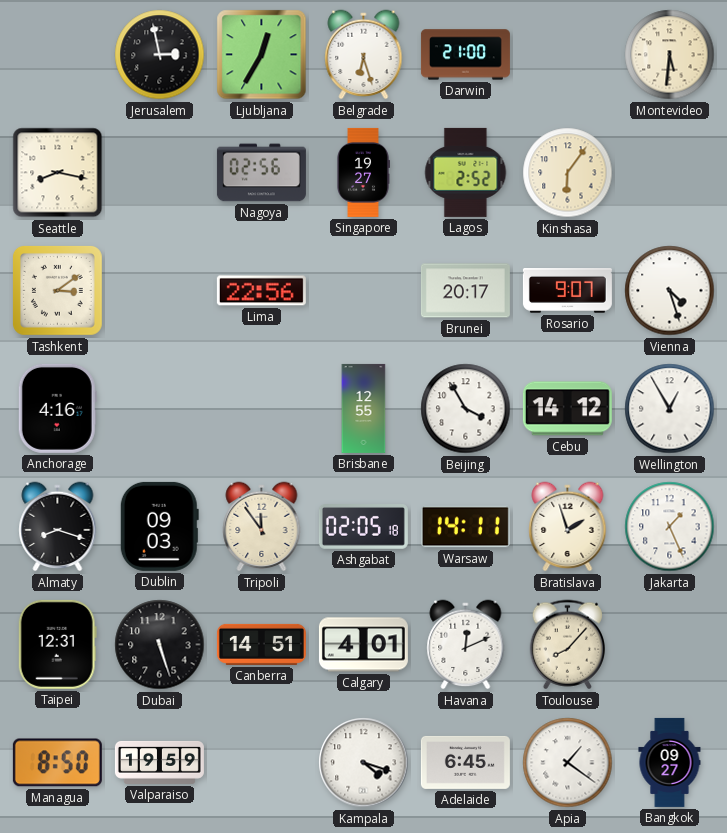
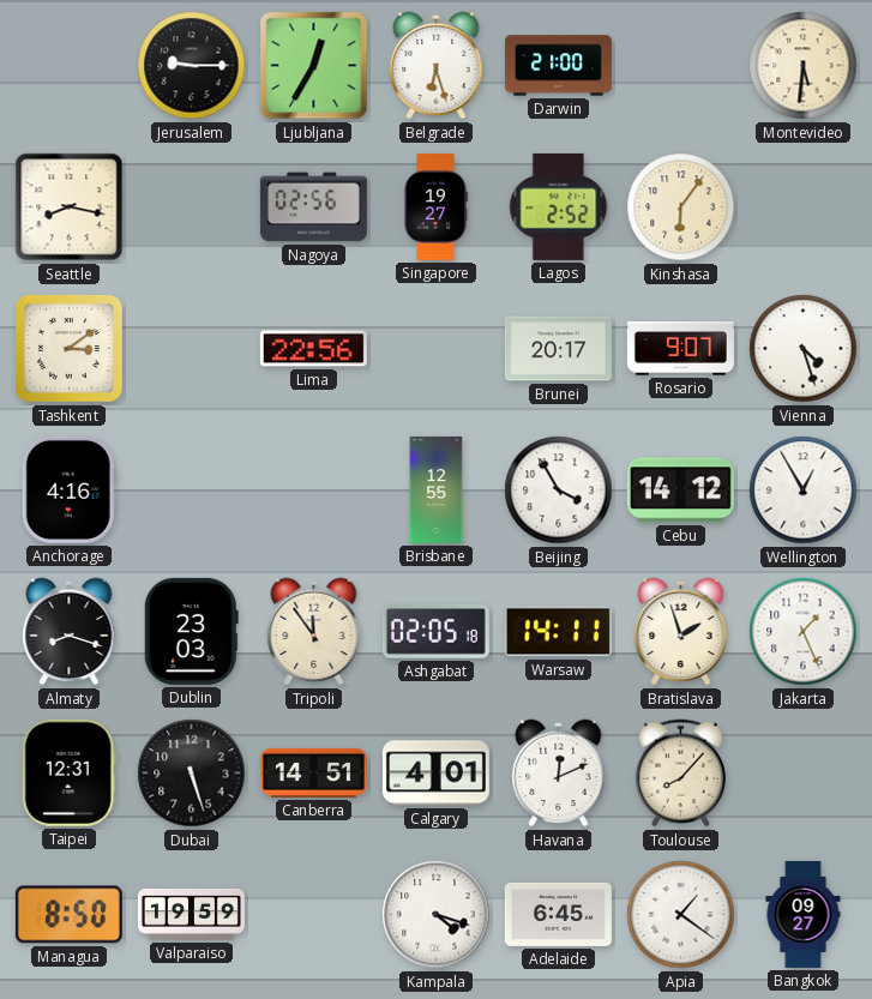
Jerusalem: 2:58 -> 9:15
Dublin: 09:03 -> 23:03
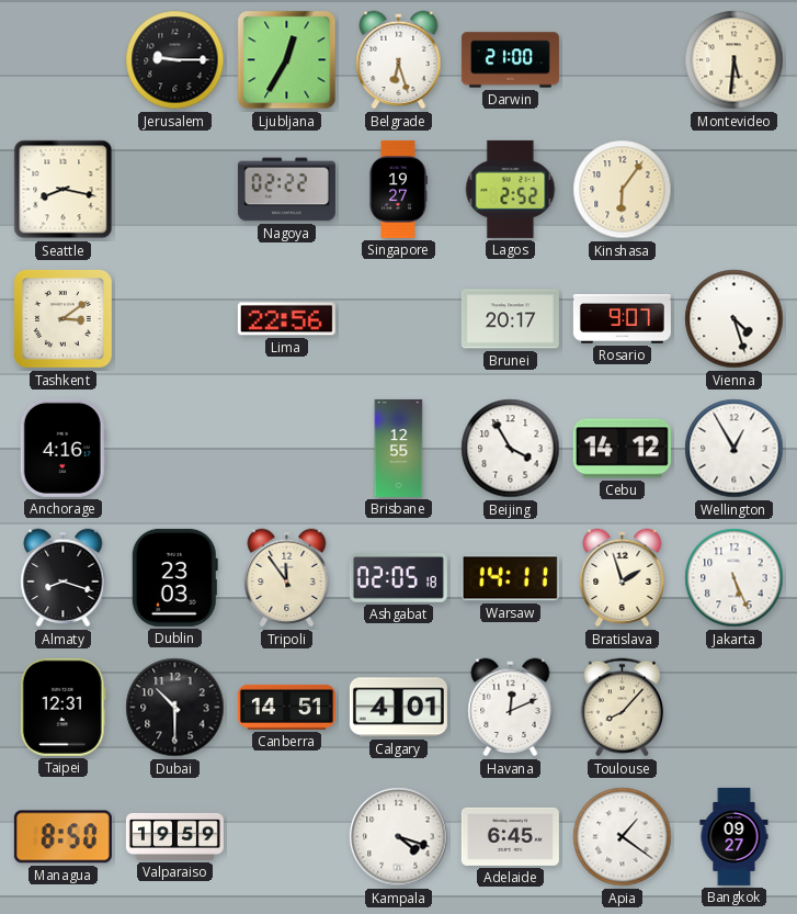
Nagoya: 02:56 -> 02:22
Jakarta: 1:26 -> 5:26
Dubai: 5:27 -> 10:30
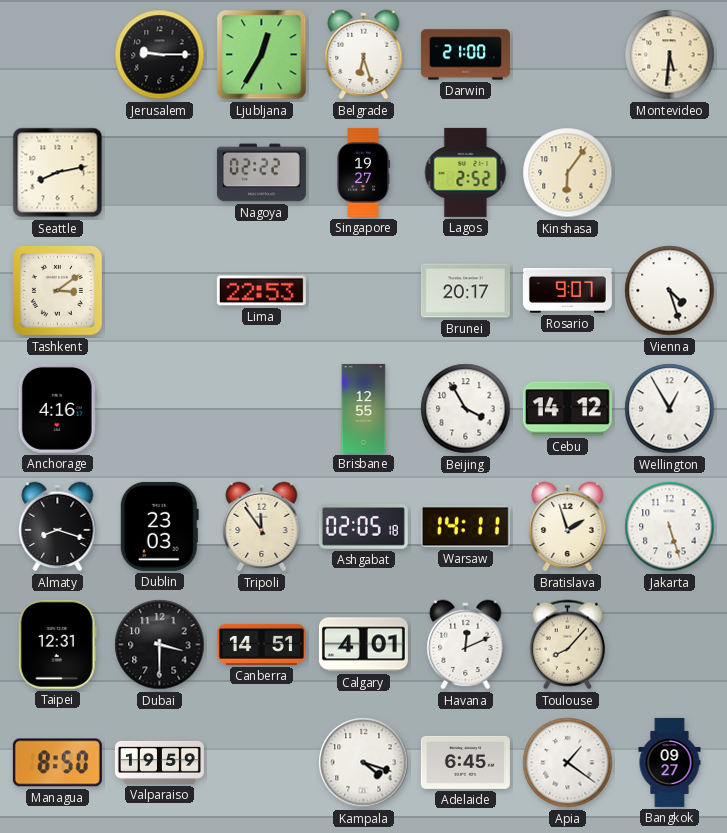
Seattle: 8:17 -> 8:13
Lima: 22:56 -> 22:53
Jakarta: 5:26 -> 5:27
Dubai: 10:30 -> 3:30
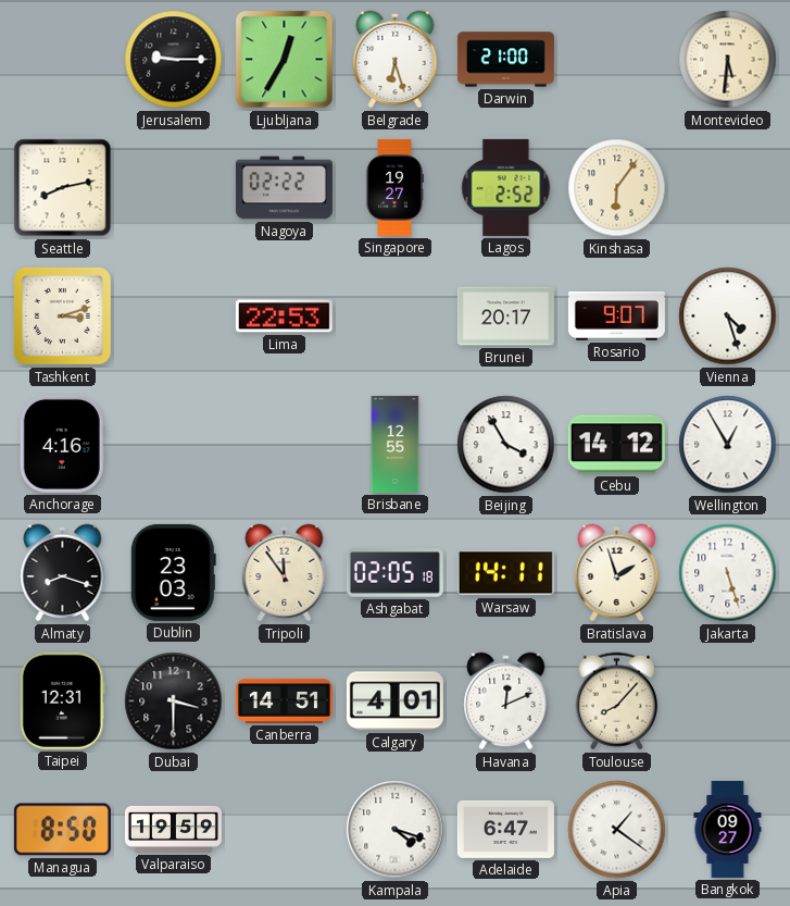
Tashkent: 3:09 -> 3:12
Adelaide: 6:45 -> 6:47
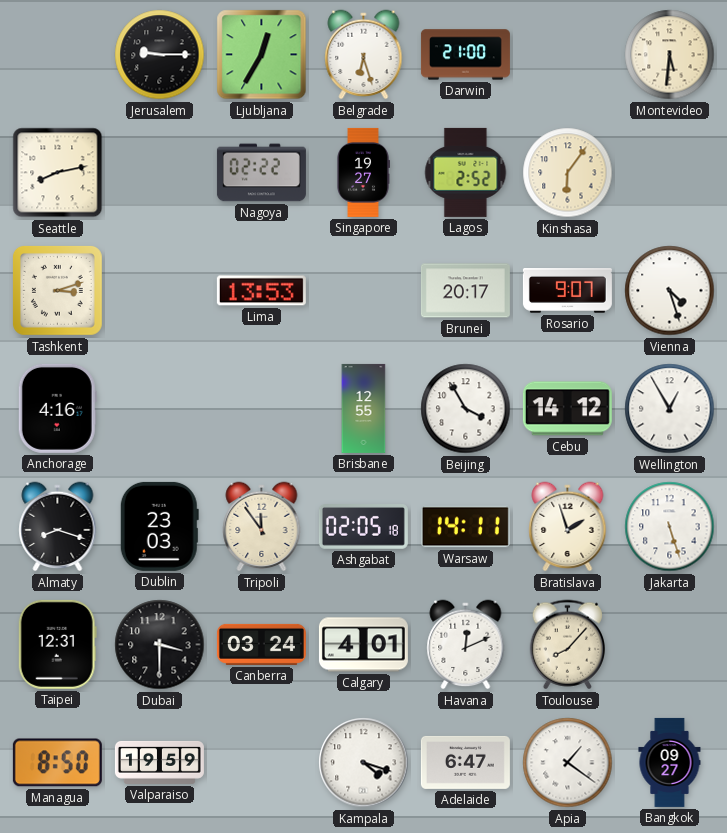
Lima: 22:53 -> 13:53
Canberra: 14:51 -> 03:24
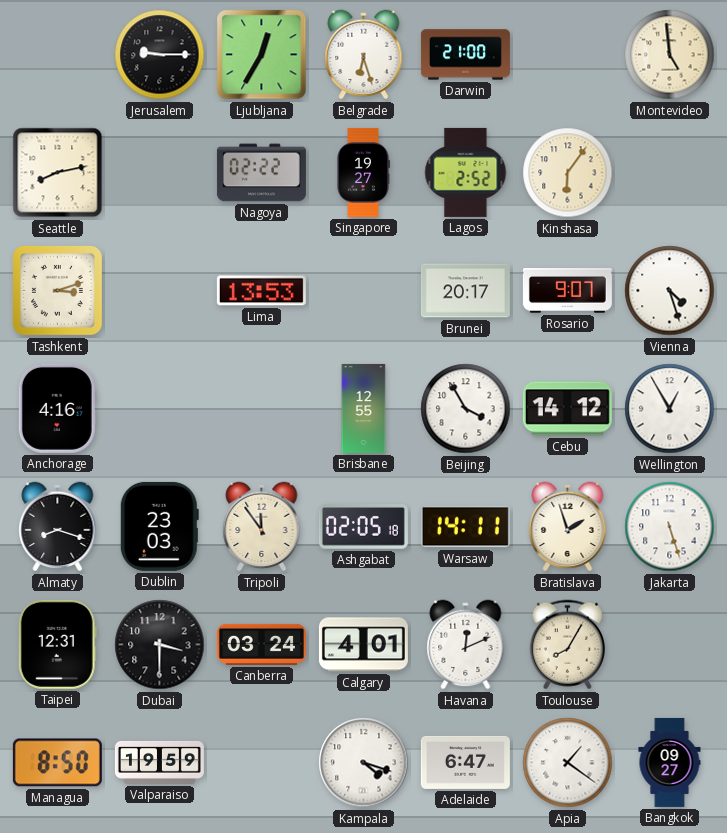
Montevideo: 5:31 -> 4:59
Toulouse: 8:07 -> 8:05
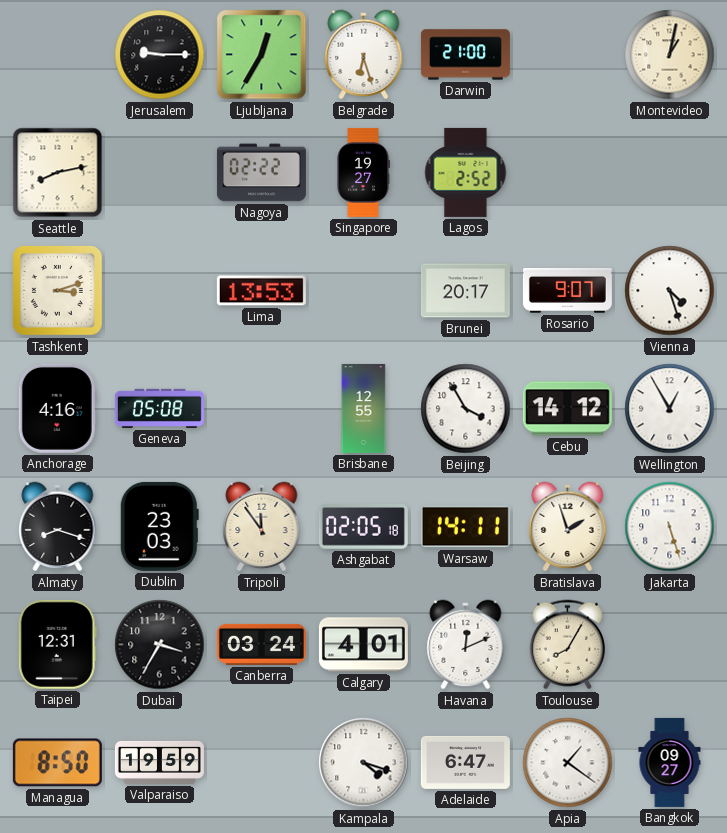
Montevideo: 4:59 -> 1:02
Kinshasa: 6:06 -> none
Geneva: none -> 05:08
Dubai: 3:30 -> 3:35
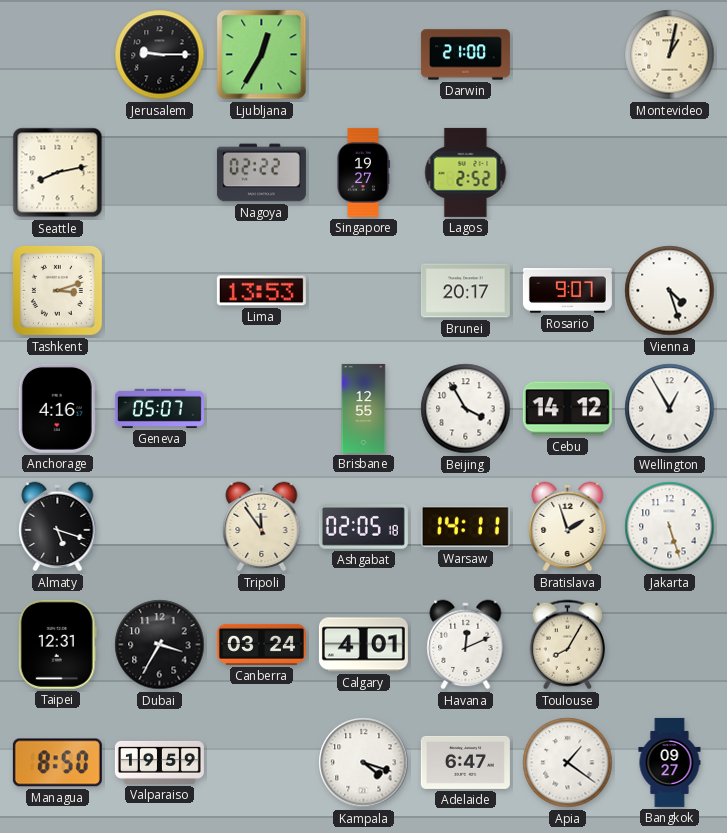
Belgrade: 6:27 -> none
Geneva: 05:08 -> 05:07
Almaty: 8:18 -> 5:18
Dublin: 23:03 -> none
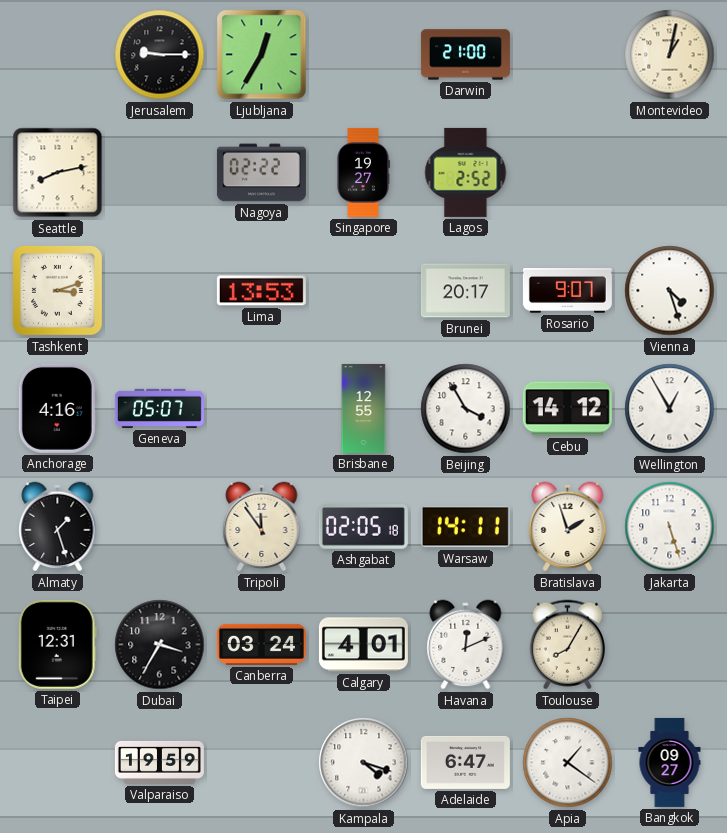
Almaty: 5:18 -> 1:27
Managua: 8:50 -> none
